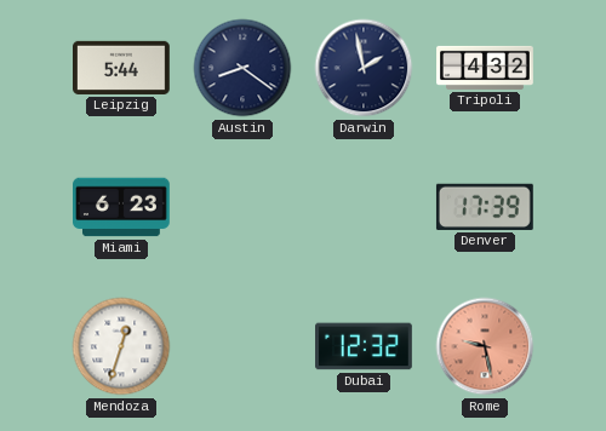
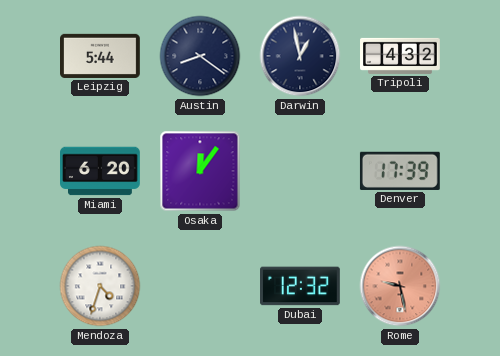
Darwin: 1:58 -> 12:58
Miami: 6:23 -> 6:20
Osaka: none -> 12:06
Mendoza: 12:33 -> 4:33
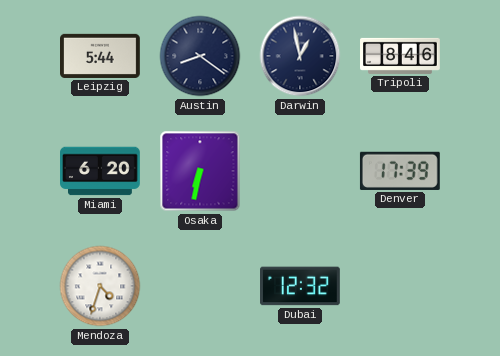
Tripoli: 4:32 -> 8:46
Osaka: 12:06 -> 6:32
Rome: 9:28 -> none
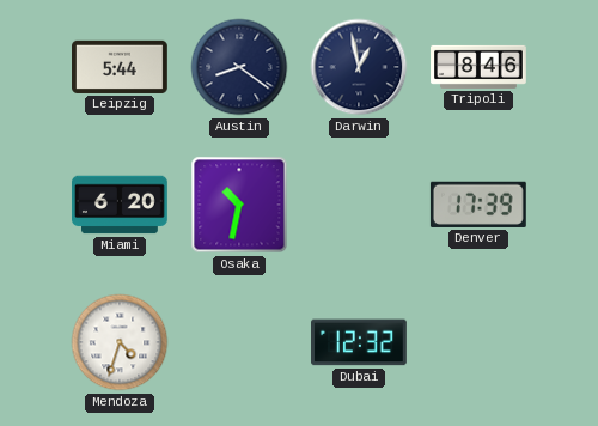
Osaka: 6:32 -> 10:32
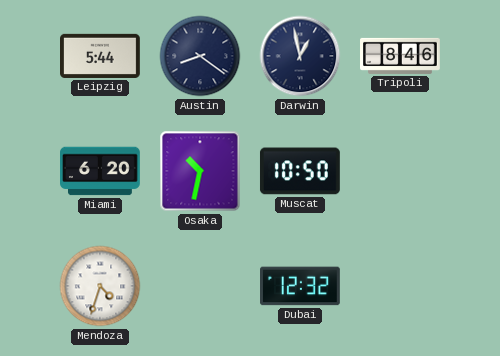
Muscat: none -> 10:50
Denver: 17:39 -> none
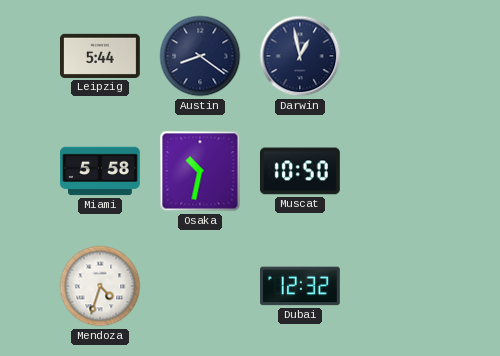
Tripoli: 8:46 -> none
Miami: 6:20 -> 5:58
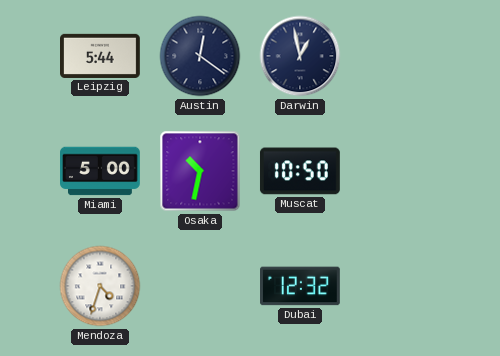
Austin: 8:21 -> 12:21
Miami: 5:58 -> 5:00
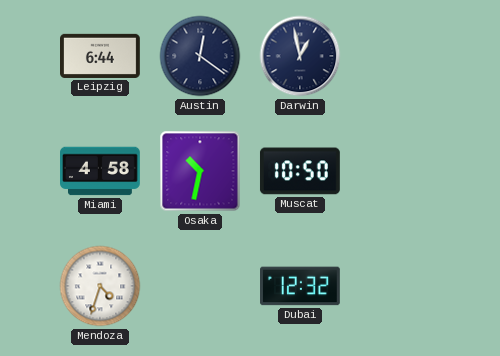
Leipzig: 5:44 -> 6:44
Miami: 5:00 -> 4:58
